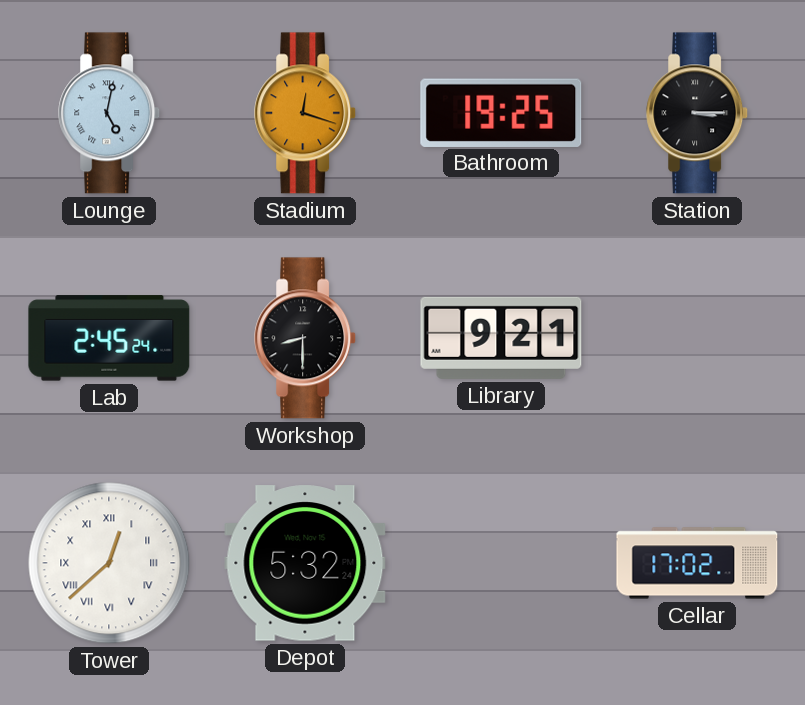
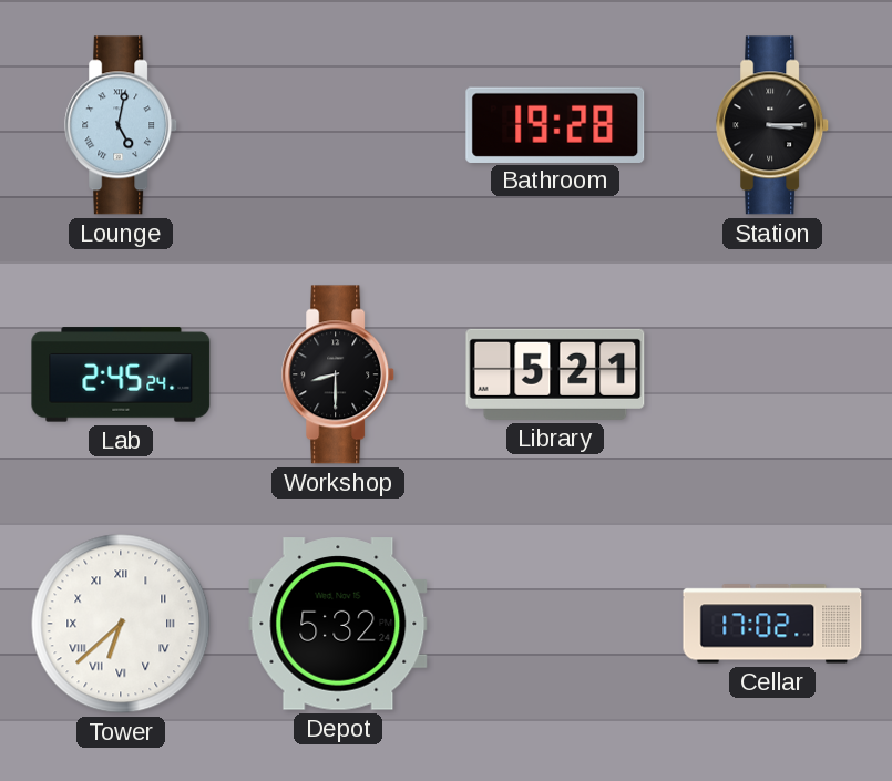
Stadium: 12:18 -> none
Bathroom: 19:25 -> 19:28
Library: 9:21 -> 5:21
Tower: 12:38 -> 6:38
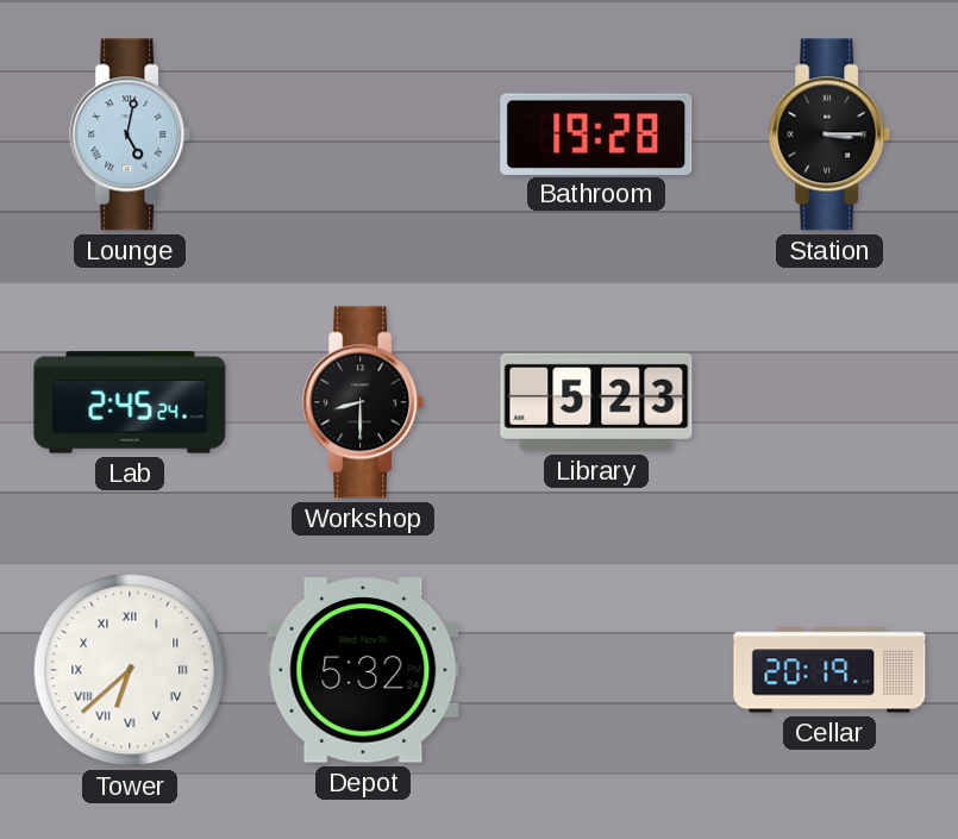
Library: 5:21 -> 5:23
Cellar: 17:02 -> 20:19
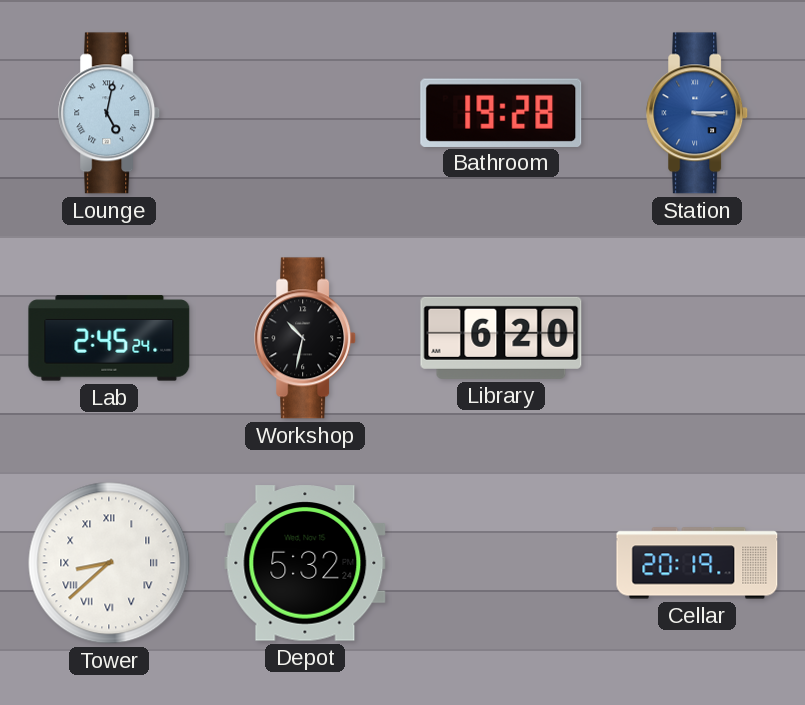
Station dial: black -> blue
Workshop: 8:30 -> 10:32
Library: 5:23 -> 6:20
Tower: 6:38 -> 8:38
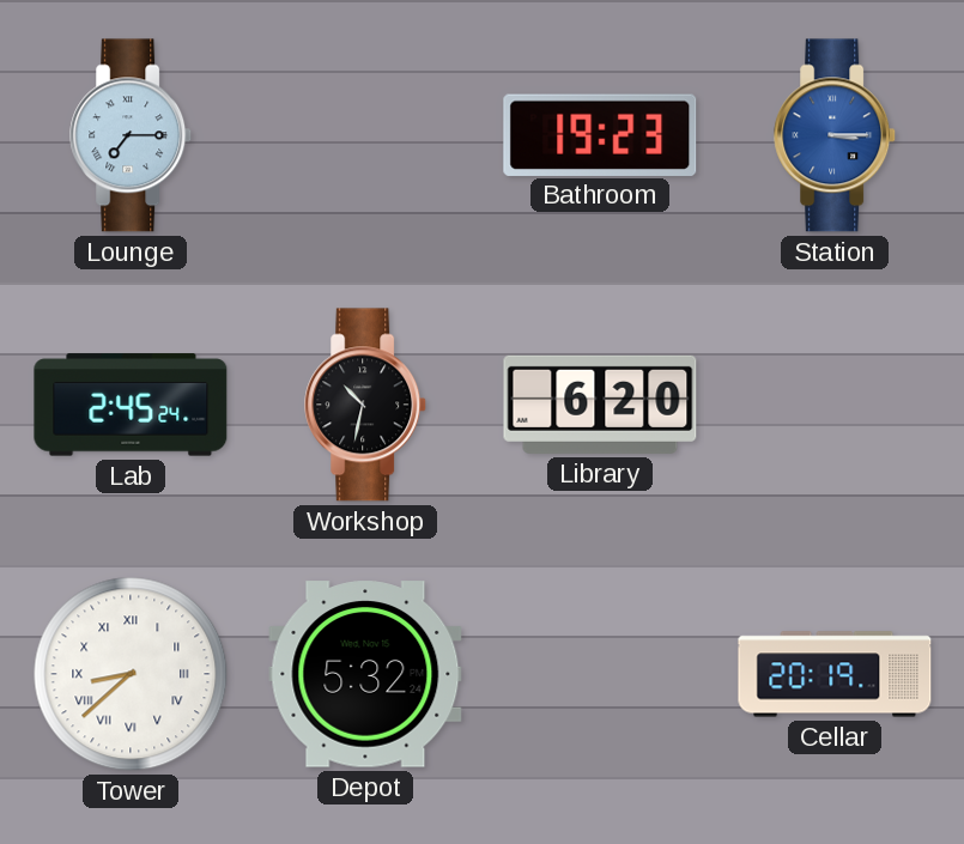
Lounge: 5:02 -> 7:15
Bathroom: 19:28 -> 19:23
